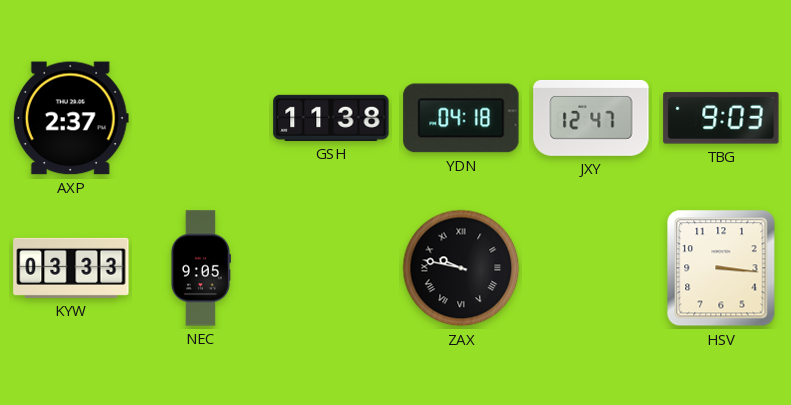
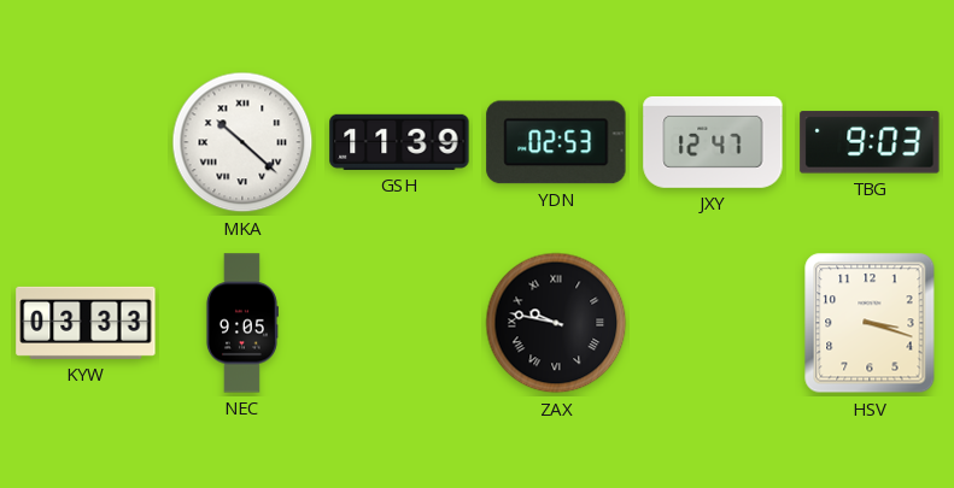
AXP: 2:37 -> none
MKA: none -> 10:22
GSH: 11:38 -> 11:39
YDN: 04:18 -> 02:53
HSV: 3:16 -> 3:18
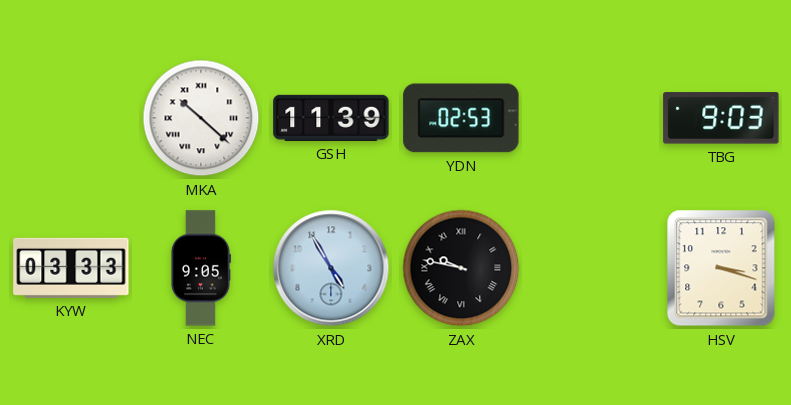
JXY: 12:47 -> none
XRD: none -> 4:55
